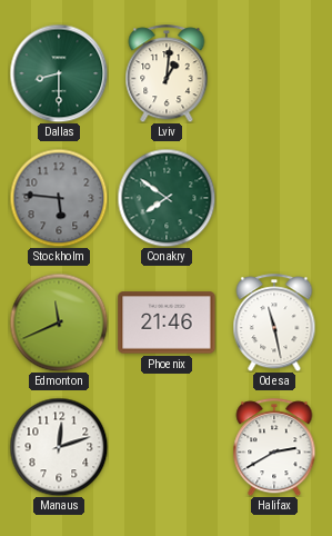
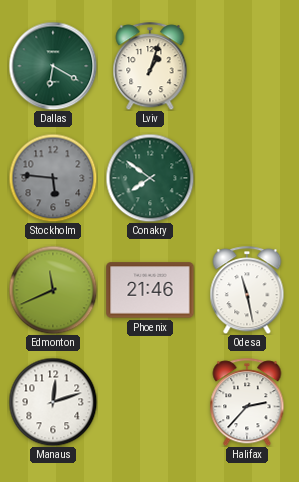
Dallas: 8:30 -> 6:20
Lviv: 1:01 -> 1:03
Halifax: 2:40 -> 2:37
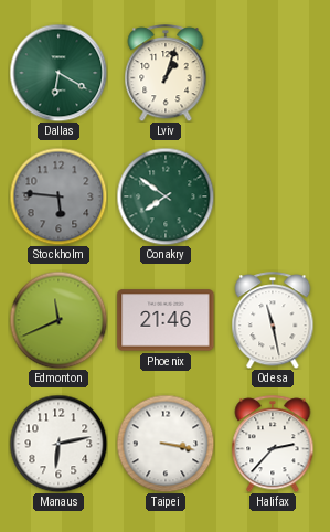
Manaus: 12:12 -> 6:13
Taipei: none -> 3:17
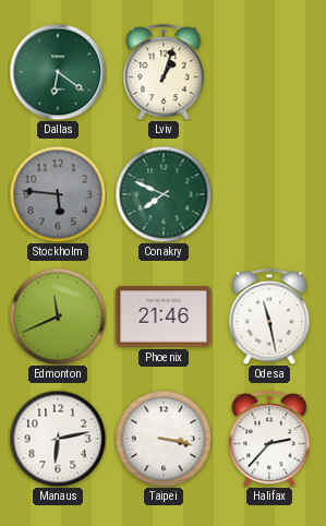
Dallas: 6:20 -> 6:21
Conakry: 7:51 -> 7:49
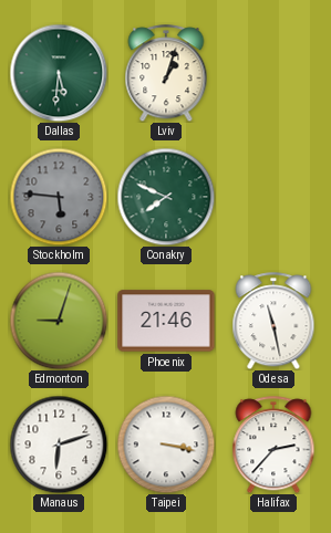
Dallas: 6:21 -> 5:31
Edmonton: 11:41 -> 9:03
Manaus: 6:13 -> 6:12
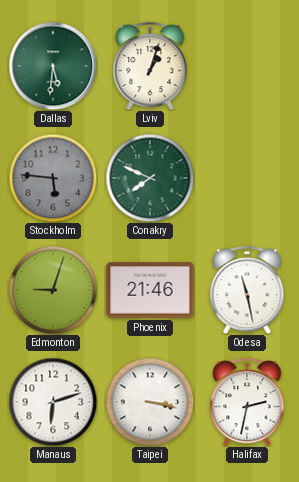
Halifax: 2:37 -> 2:32
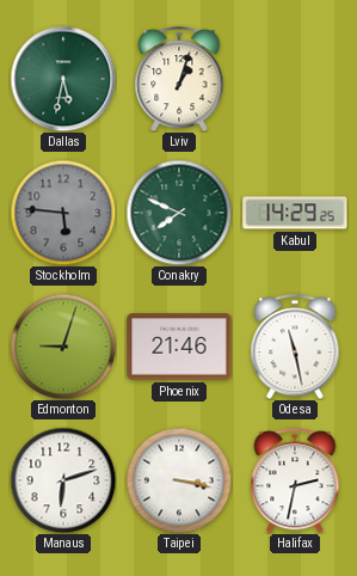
Dallas: 5:31 -> 5:32
Kabul: none -> 14:29
